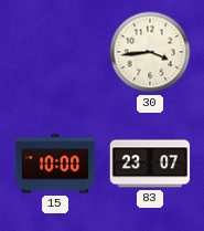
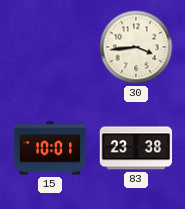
15: 10:00 -> 10:01
83: 23:07 -> 23:38
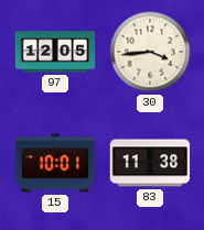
97: none -> 12:05
83: 23:38 -> 11:38
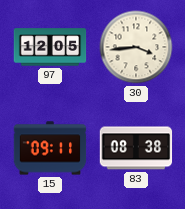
15: 10:01 -> 09:11
83: 11:38 -> 08:38
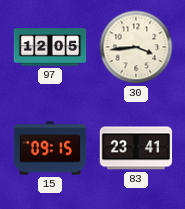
15: 09:11 -> 09:15
83: 08:38 -> 23:41
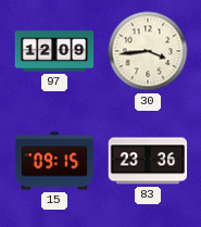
97: 12:05 -> 12:09
83: 23:41 -> 23:36
